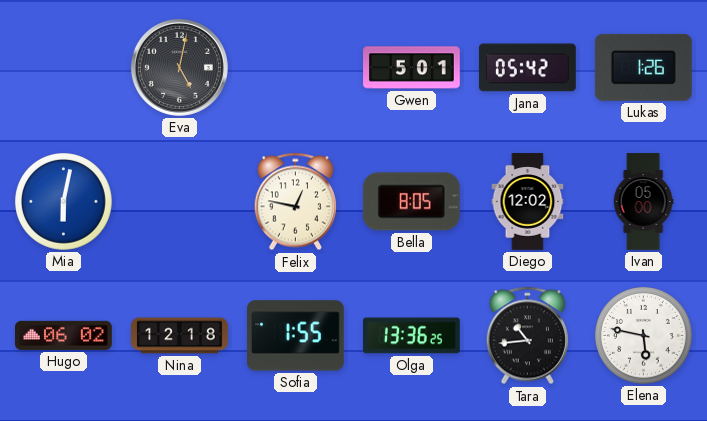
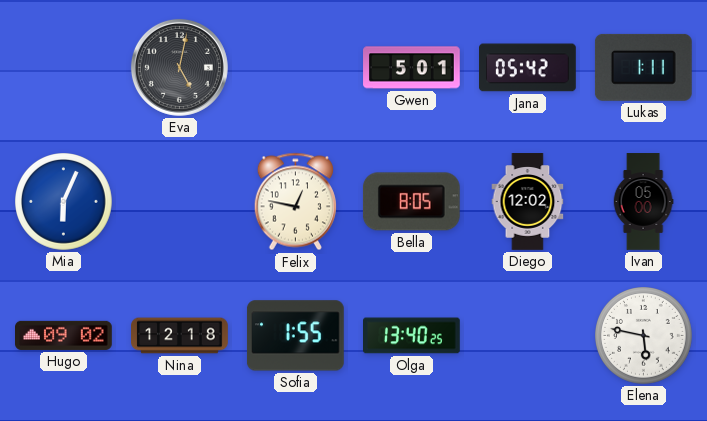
Lukas: 1:26 -> 1:11
Mia: 6:02 -> 6:04
Hugo: 06:02 -> 09:02
Olga: 13:36 -> 13:40
Tara: 10:44 -> none
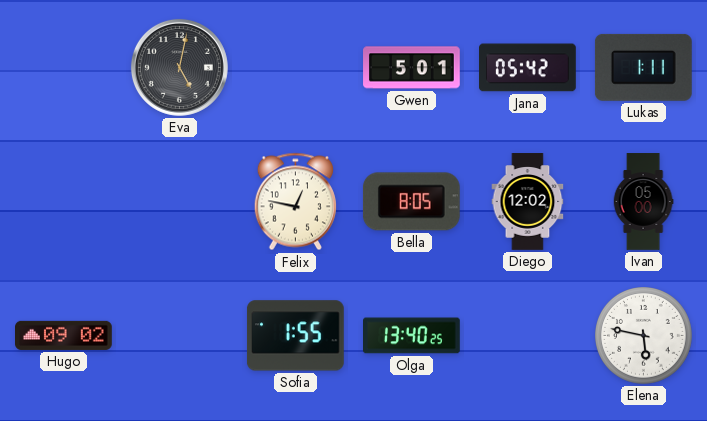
Mia: 6:04 -> none
Nina: 12:18 -> none
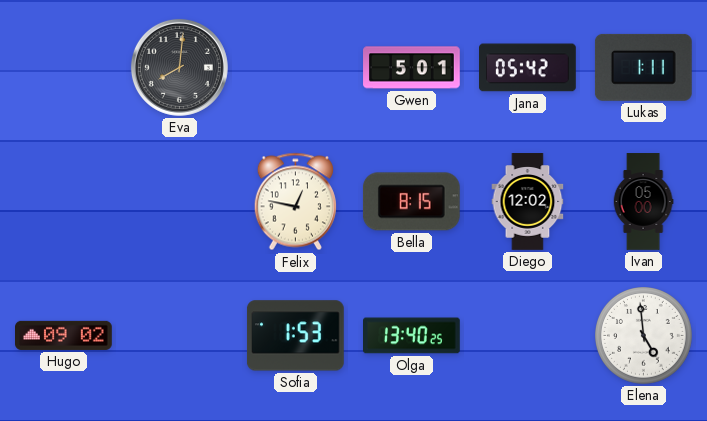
Eva: 5:02 -> 8:01
Bella: 8:05 -> 8:15
Sofia: 1:55 -> 1:53
Elena: 5:47 -> 4:59
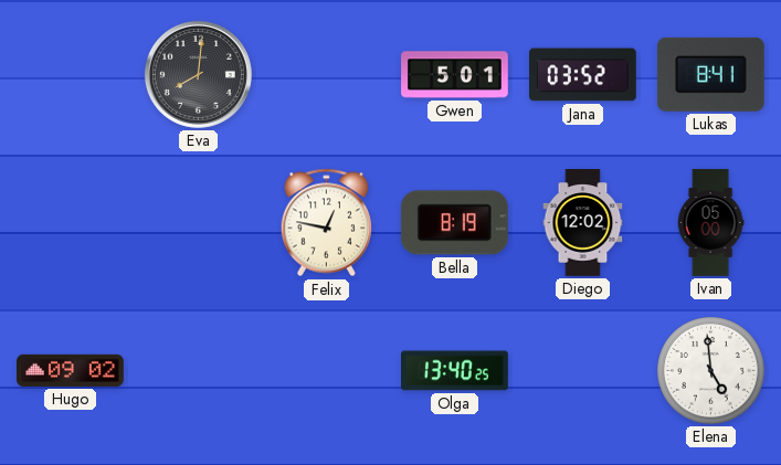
Jana: 05:42 -> 03:52
Lukas: 1:11 -> 8:41
Bella: 8:15 -> 8:19
Sofia: 1:53 -> none
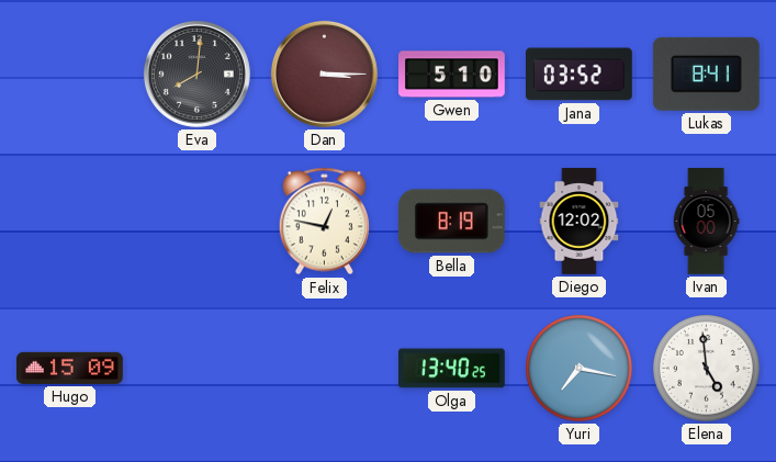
Dan: none -> 3:15
Gwen: 5:01 -> 5:10
Hugo: 09:02 -> 15:09
Yuri: none -> 7:17
